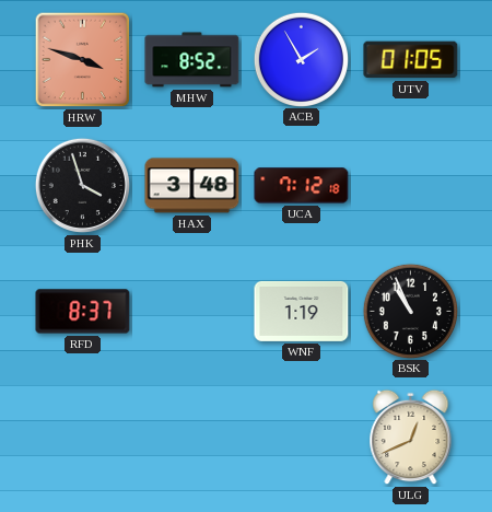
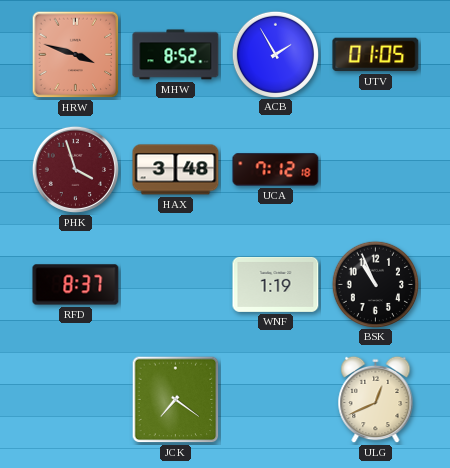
PHK dial: black -> burgundy
JCK: none -> 7:21
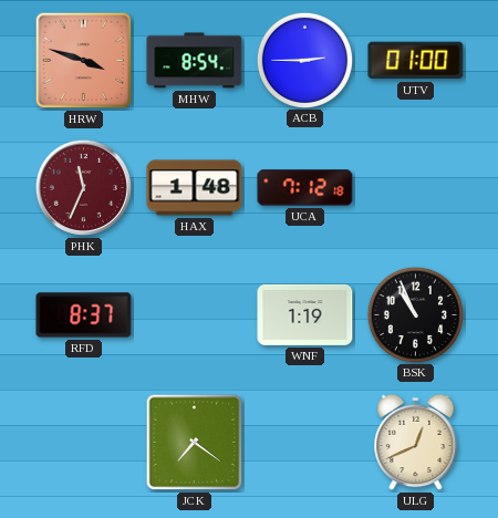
MHW: 8:52 -> 8:54
ACB: 1:55 -> 2:45
UTV: 01:05 -> 01:00
PHK: 3:57 -> 11:34
HAX: 3:48 -> 1:48
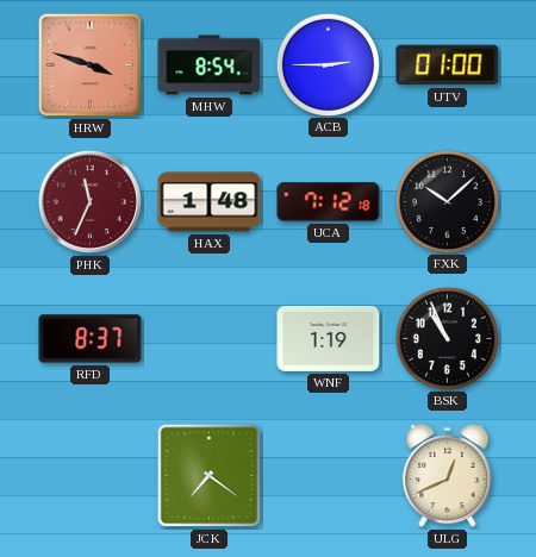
FXK: none -> 10:08
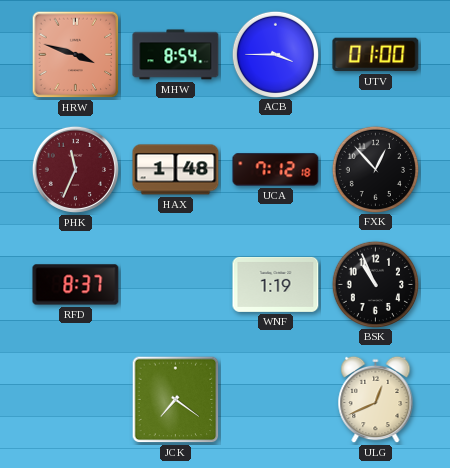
ACB: 2:45 -> 3:45
FXK: 10:08 -> 12:53
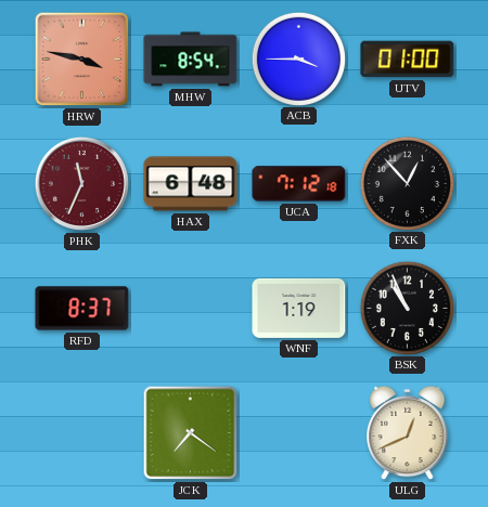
HRW: 3:48 -> 3:47
HAX: 1:48 -> 6:48
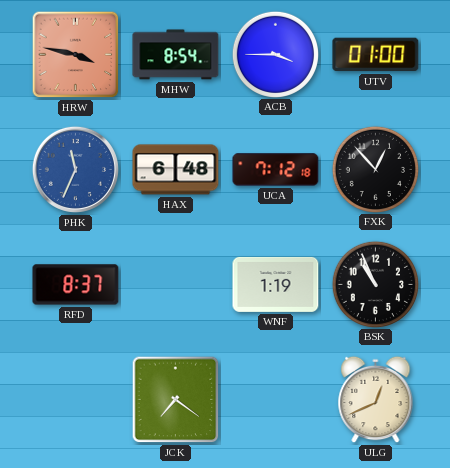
PHK dial: burgundy -> blue
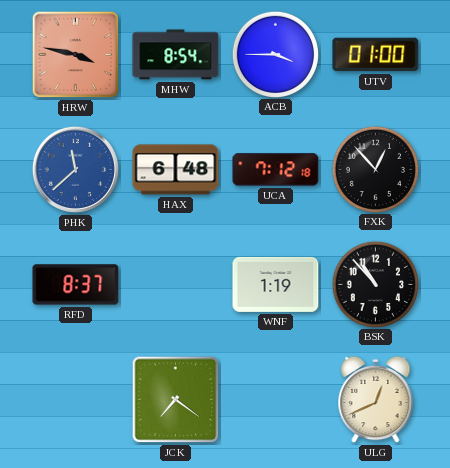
PHK: 11:34 -> 11:38
BSK: 10:56 -> 10:53
